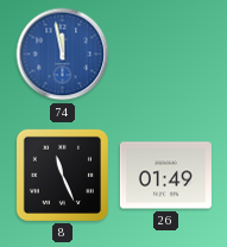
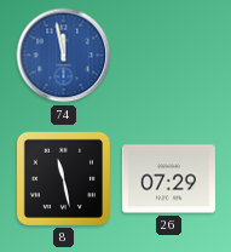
8: 11:26 -> 11:28
26: 01:49 -> 07:29
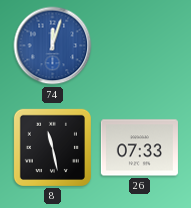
74: 11:58 -> 12:03
26: 07:29 -> 07:33
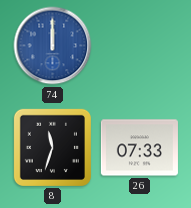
74: 12:03 -> 12:00
8: 11:28 -> 11:33
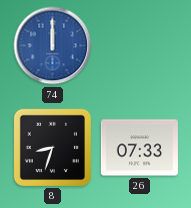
8: 11:33 -> 8:33
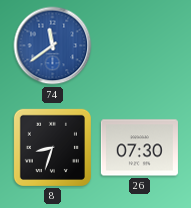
74: 12:00 -> 11:39
26: 07:33 -> 07:30
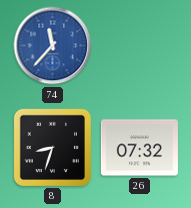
74: 11:39 -> 11:37
26: 07:30 -> 07:32
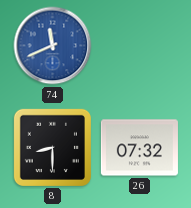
74: 11:37 -> 11:41
8: 8:33 -> 8:30
